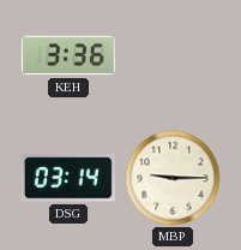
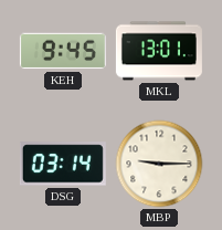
KEH: 3:36 -> 9:45
MKL: none -> 13:01
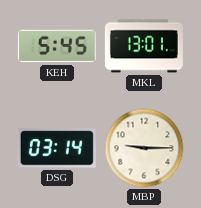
KEH: 9:45 -> 5:45
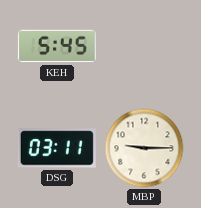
MKL: 13:01 -> none
DSG: 03:14 -> 03:11
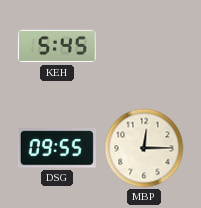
DSG: 03:11 -> 09:55
MBP: 9:15 -> 12:15
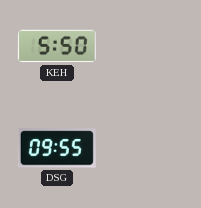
KEH: 5:45 -> 5:50
MBP: 12:15 -> none
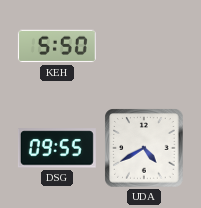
UDA: none -> 4:40
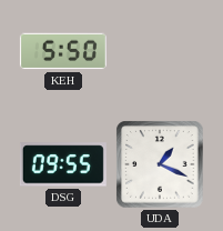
UDA: 4:40 -> 1:19
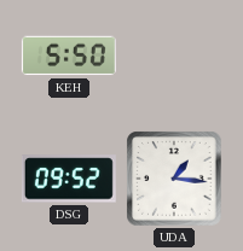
DSG: 09:55 -> 09:52
UDA: 1:19 -> 1:16
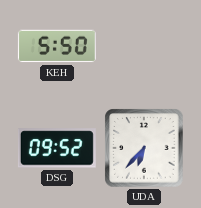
UDA: 1:16 -> 6:37
